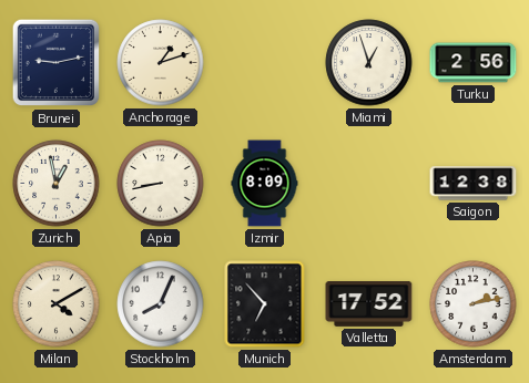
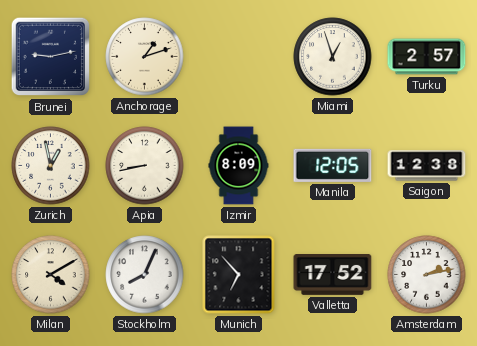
Turku: 2:56 -> 2:57
Manila: none -> 12:05
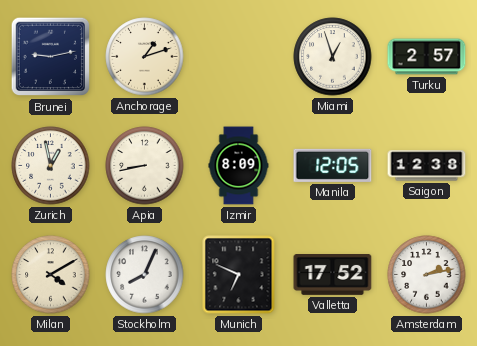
Munich: 6:53 -> 6:49
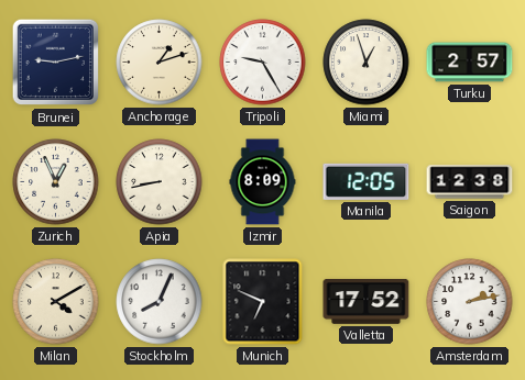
Tripoli: none -> 9:25
Zurich: 12:58 -> 12:56
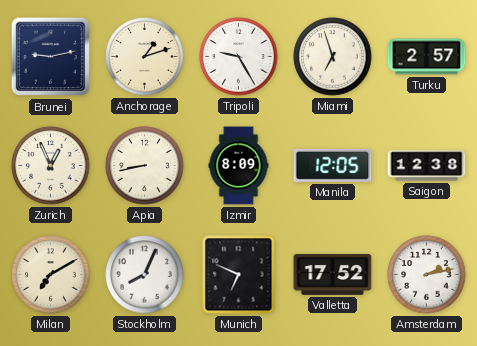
Miami: 12:57 -> 6:57
Milan: 4:10 -> 7:10
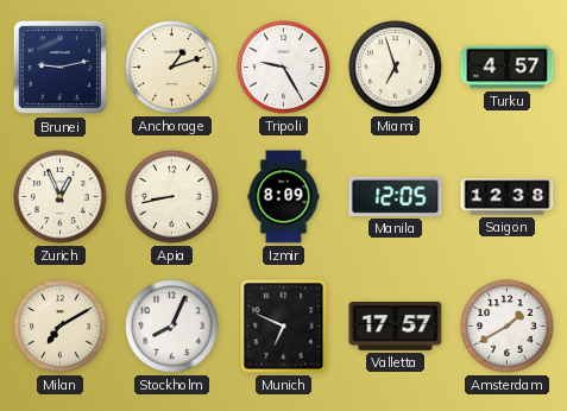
Turku: 2:57 -> 4:57
Valletta: 17:52 -> 17:57
Amsterdam: 2:13 -> 1:40
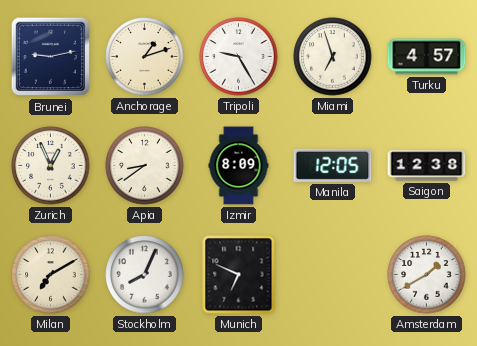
Apia: 8:43 -> 8:39
Valletta: 17:57 -> none
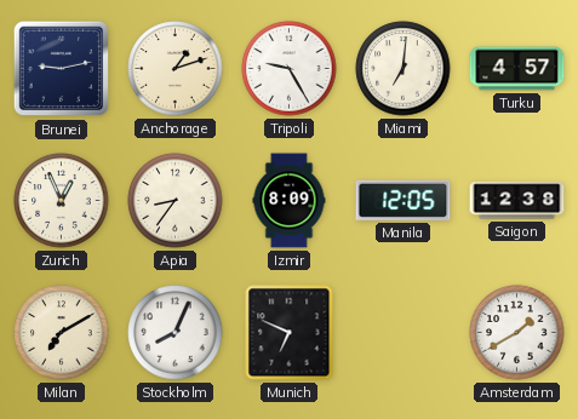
Miami: 6:57 -> 7:01
Apia: 8:39 -> 8:36
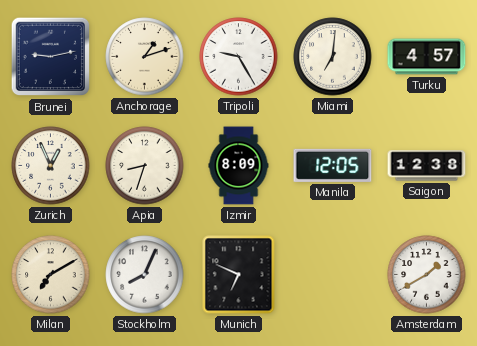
Apia: 8:36 -> 8:33
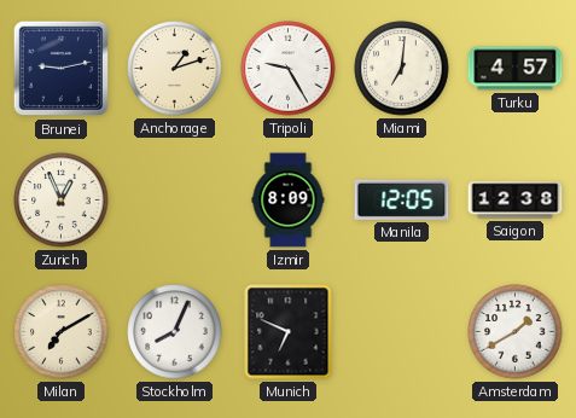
Apia: 8:33 -> none
